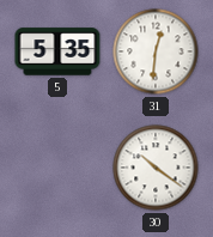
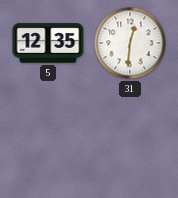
5: 5:35 -> 12:35
30: 10:21 -> none
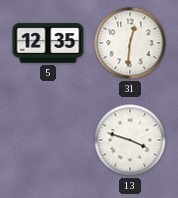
13: none -> 3:48
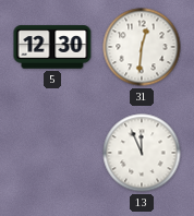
5: 12:35 -> 12:30
13: 3:48 -> 11:56
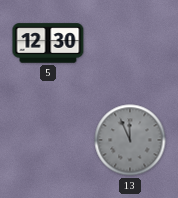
31: 12:31 -> none
13 dial: white -> grey
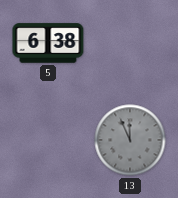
5: 12:30 -> 6:38
